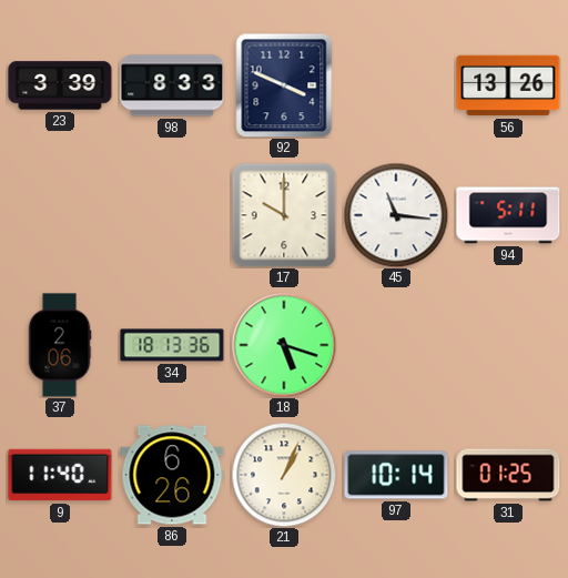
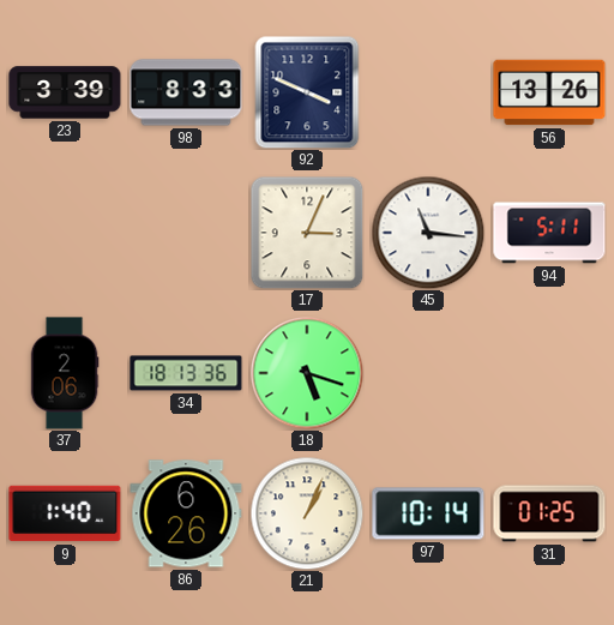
17: 10:00 -> 3:04
9: 11:40 -> 1:40
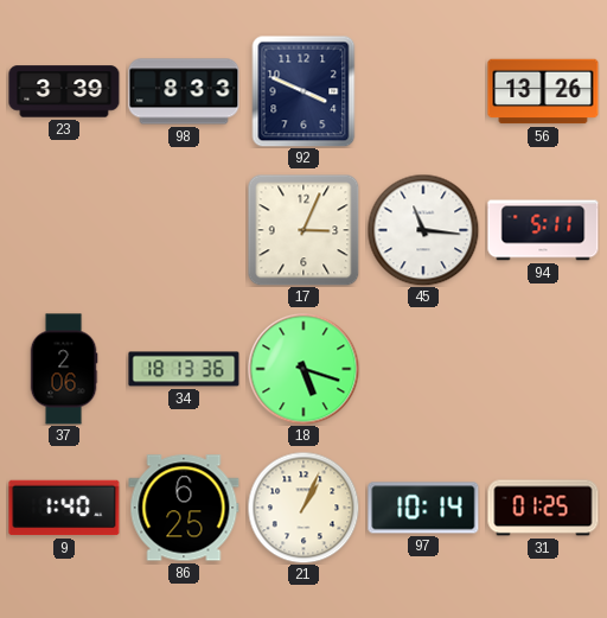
86: 6:26 -> 6:25
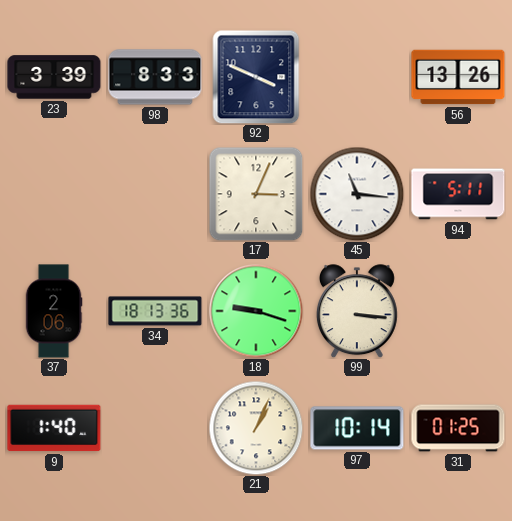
18: 5:18 -> 9:18
99: none -> 3:16
86: 6:25 -> none
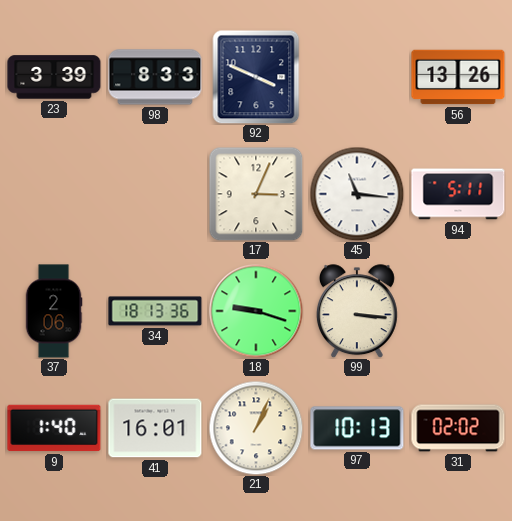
41: none -> 16:01
97: 10:14 -> 10:13
31: 01:25 -> 02:02
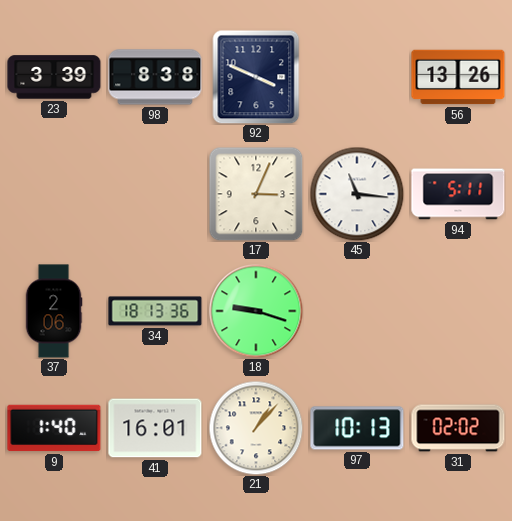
98: 8:33 -> 8:38
99: 3:16 -> none
21: 1:04 -> 1:07
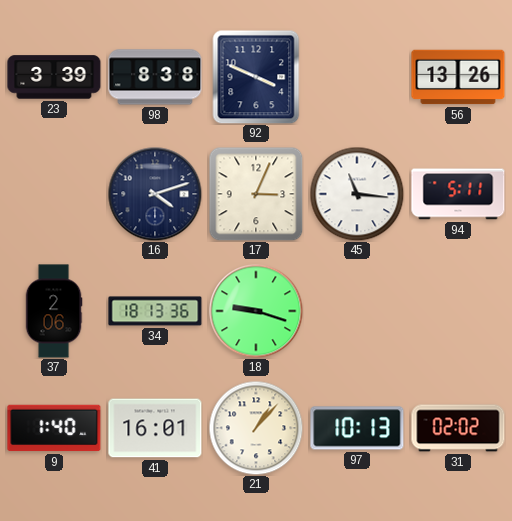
16: none -> 4:12
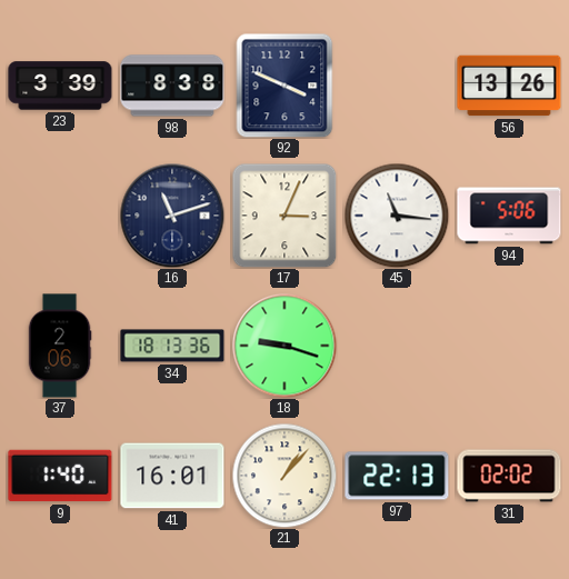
16: 4:12 -> 11:12
94: 5:11 -> 5:06
97: 10:13 -> 22:13
